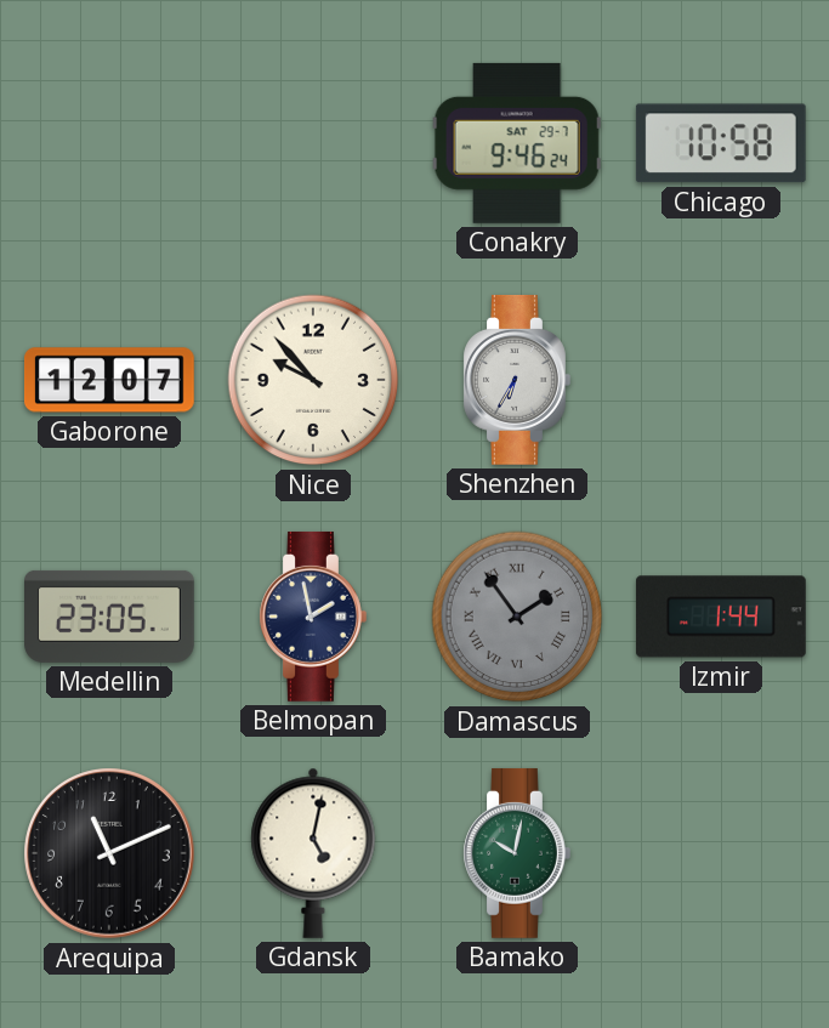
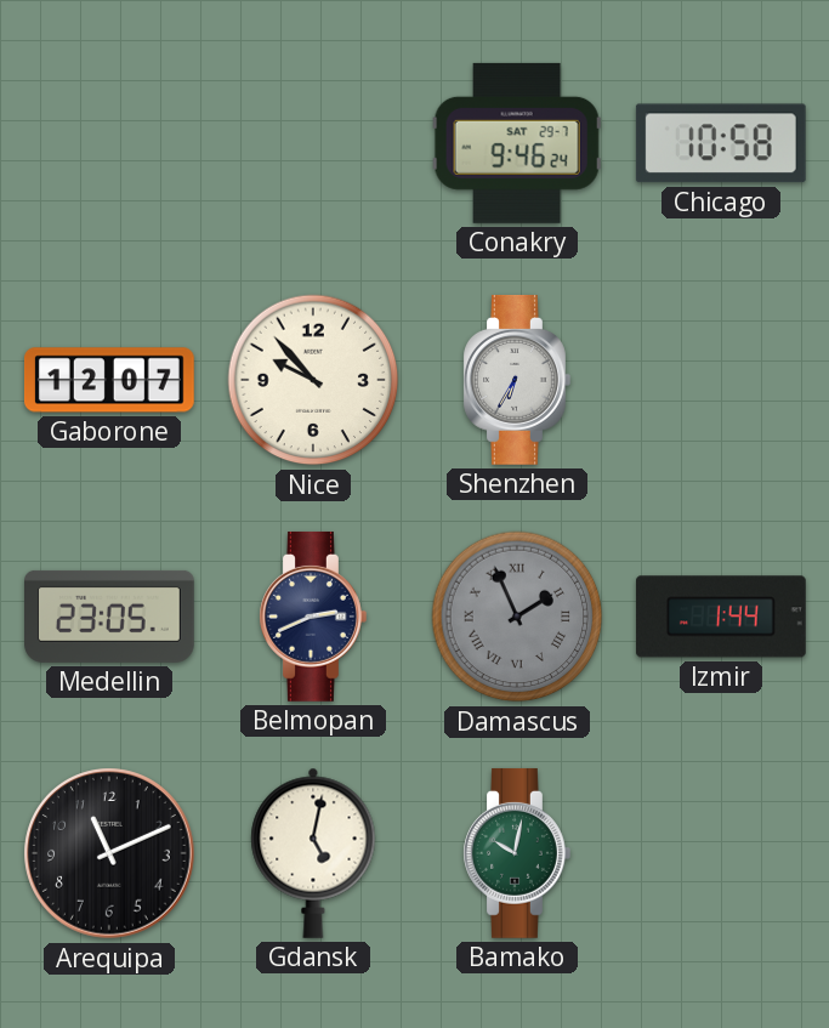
Belmopan: 1:58 -> 2:41
Damascus: 1:54 -> 1:56
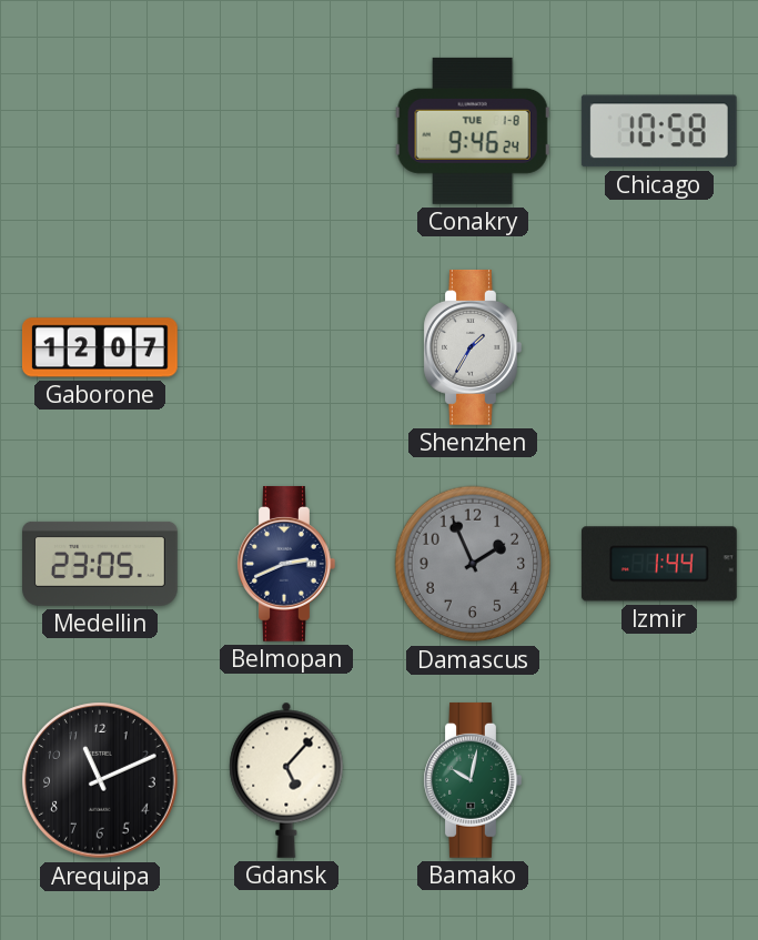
Conakry date: SAT 29-7 -> TUE 1-8
Nice: 9:53 -> none
Shenzhen: 6:35 -> 1:35
Damascus numerals: Roman -> Arabic
Gdansk: 5:02 -> 5:07
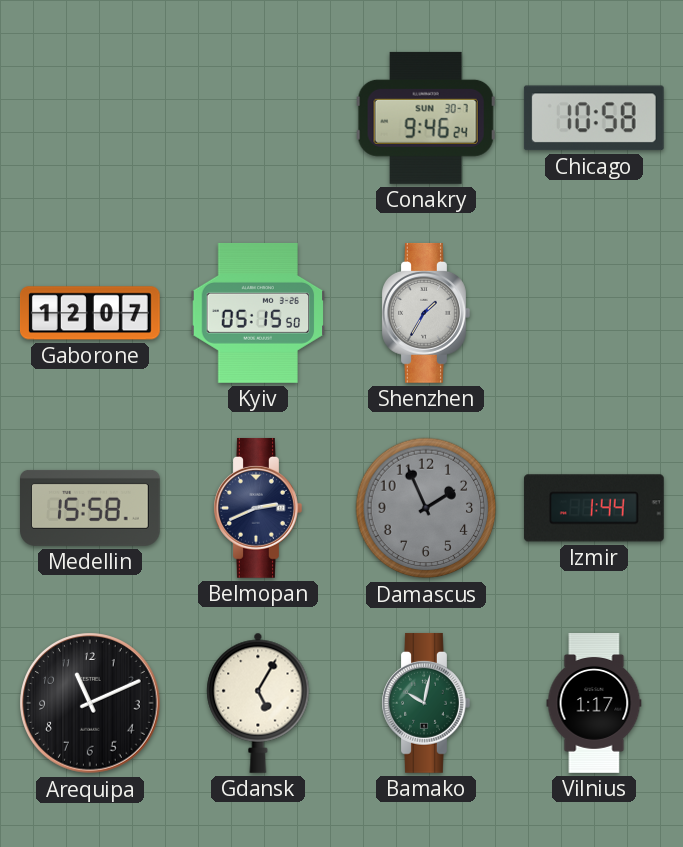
Conakry date: TUE 1-8 -> SUN 30-7
Kyiv: none -> 05:15
Medellin: 23:05 -> 15:58
Gdansk: 5:07 -> 5:05
Vilnius: none -> 1:17
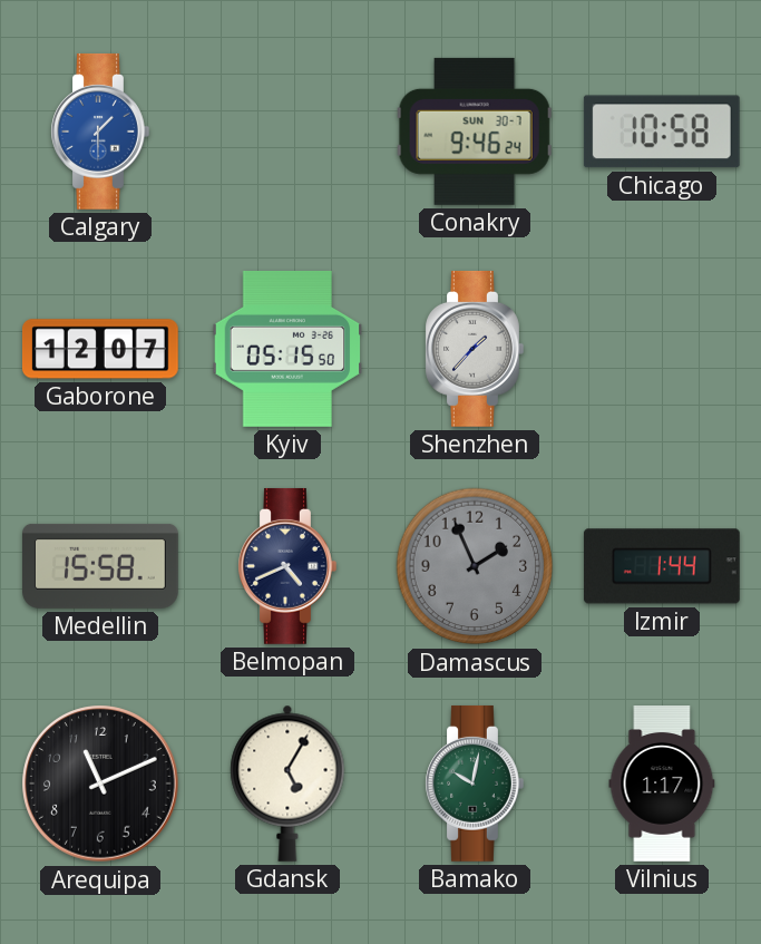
Calgary: none -> 1:30
Shenzhen: 1:35 -> 1:37
Belmopan: 2:41 -> 4:41
